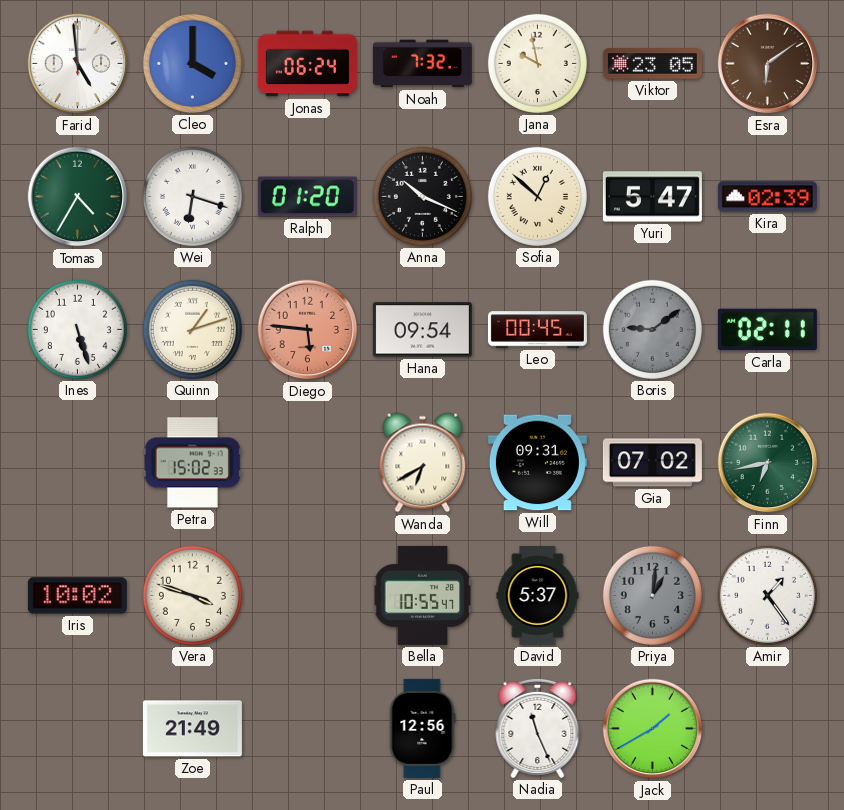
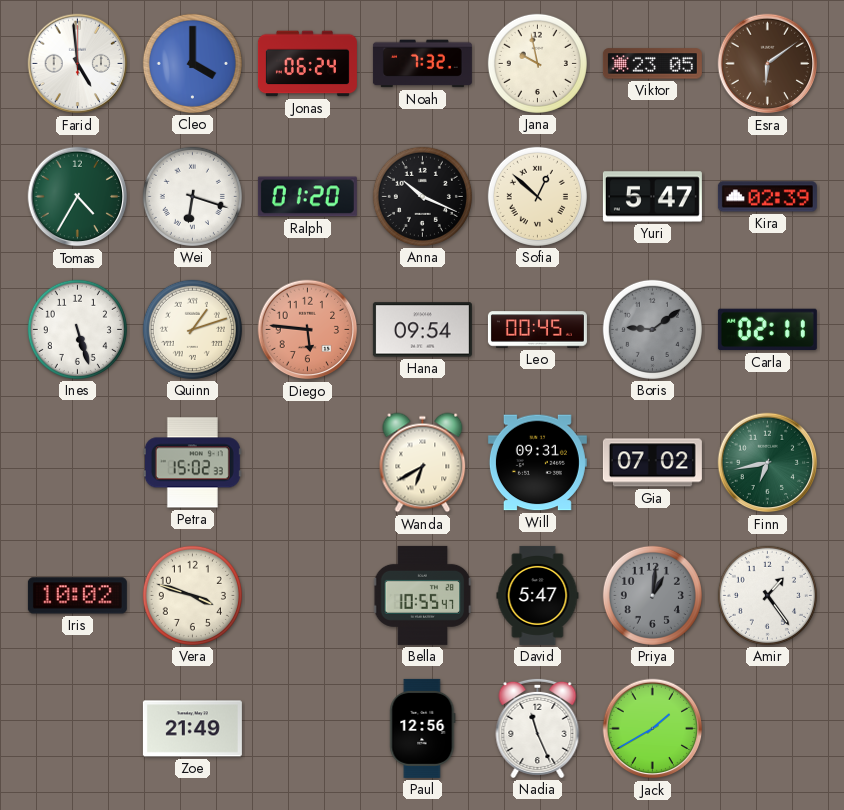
David: 5:37 -> 5:47
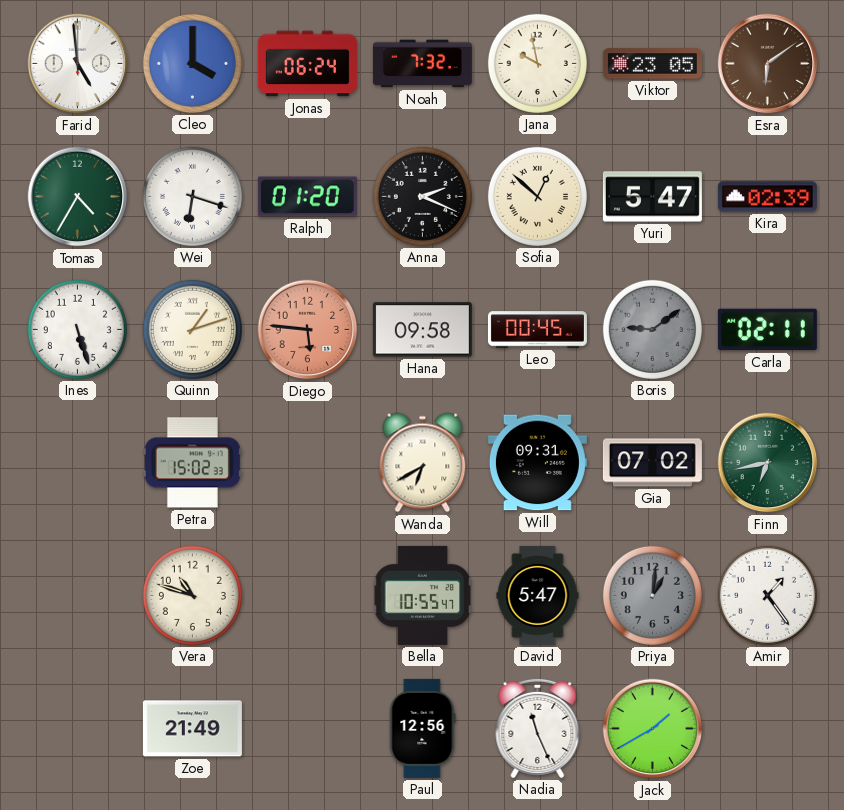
Anna: 10:19 -> 2:19
Hana: 09:54 -> 09:58
Iris: 10:02 -> none
Vera: 3:48 -> 10:48
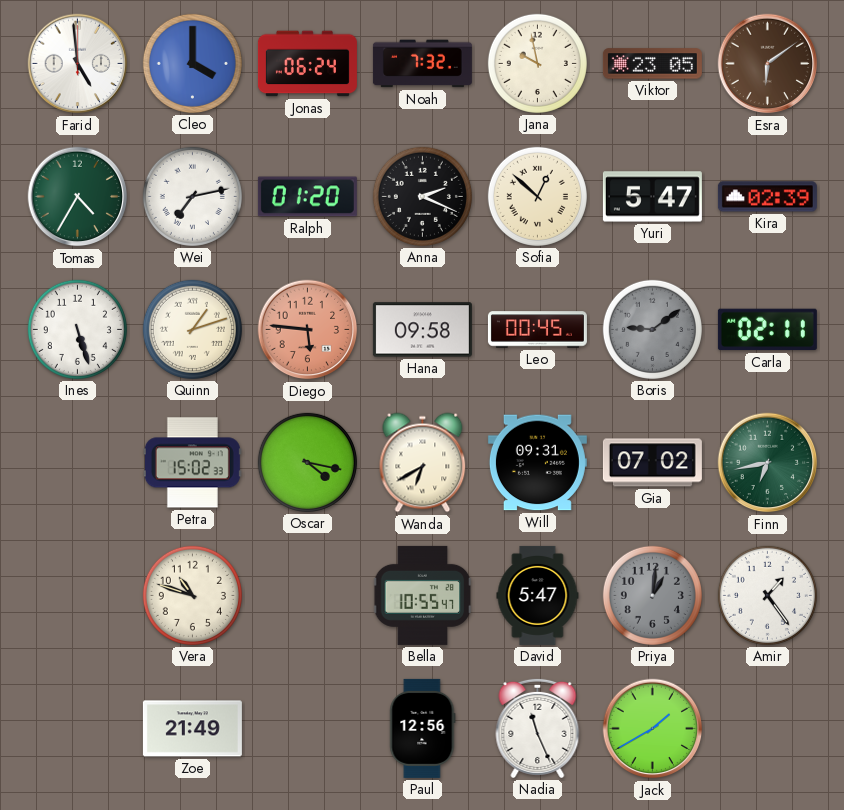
Wei: 6:18 -> 7:13
Oscar: none -> 4:17
